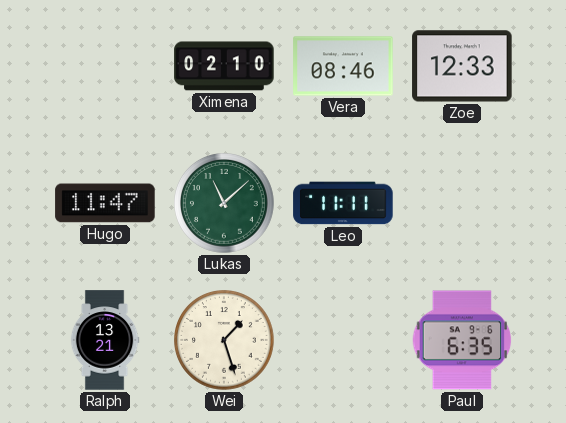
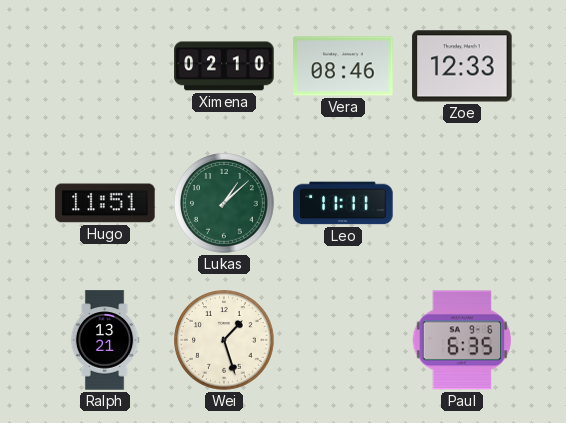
Hugo: 11:47 -> 11:51
Lukas: 11:08 -> 1:08
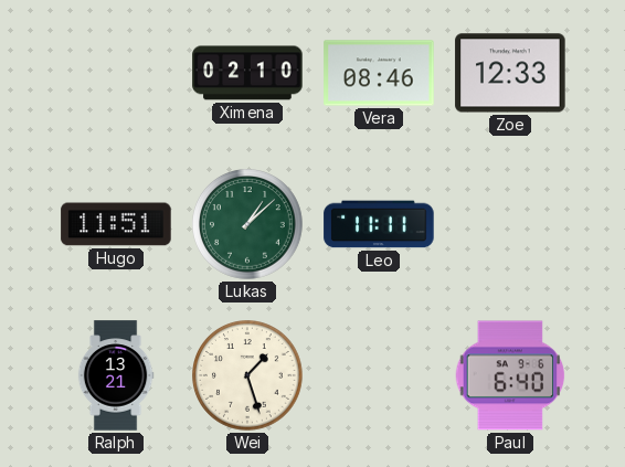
Paul: 6:35 -> 6:40
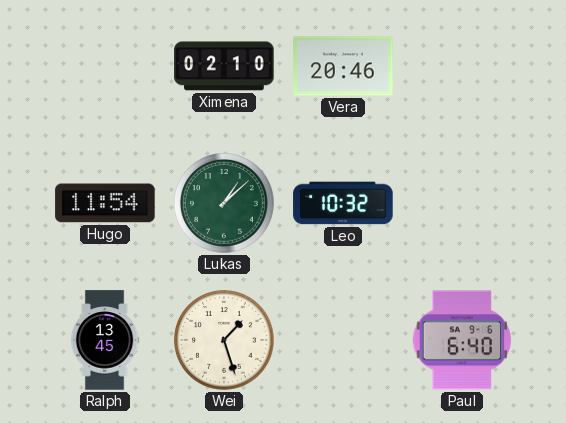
Vera: 08:46 -> 20:46
Zoe: 12:33 -> none
Hugo: 11:51 -> 11:54
Leo: 11:11 -> 10:32
Ralph: 13:21 -> 13:45
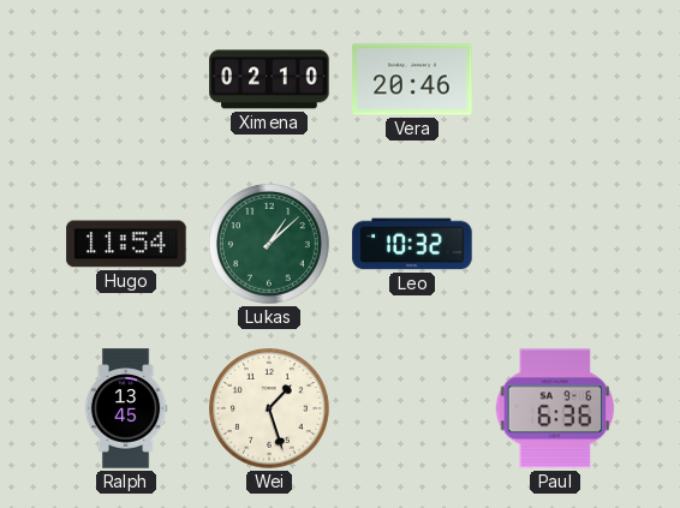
Paul: 6:40 -> 6:36
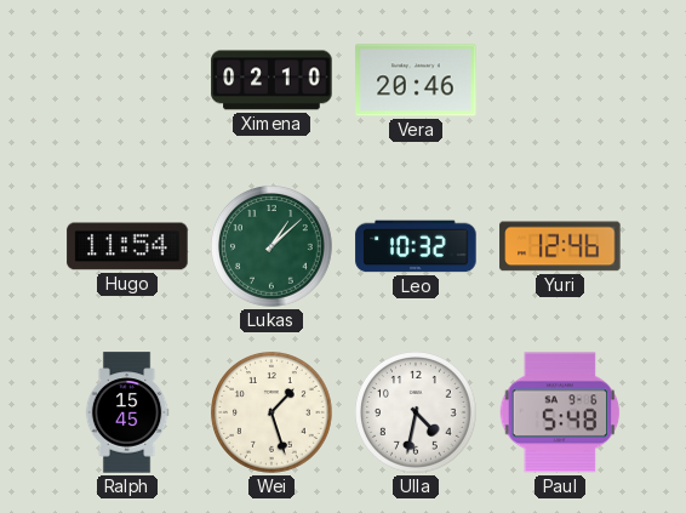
Yuri: none -> 12:46
Ralph: 13:45 -> 15:45
Ulla: none -> 4:32
Paul: 6:36 -> 5:48
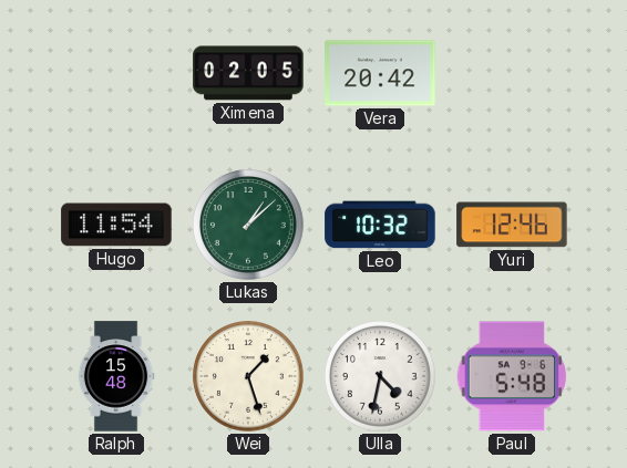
Ximena: 02:10 -> 02:05
Vera: 20:46 -> 20:42
Ralph: 15:45 -> 15:48
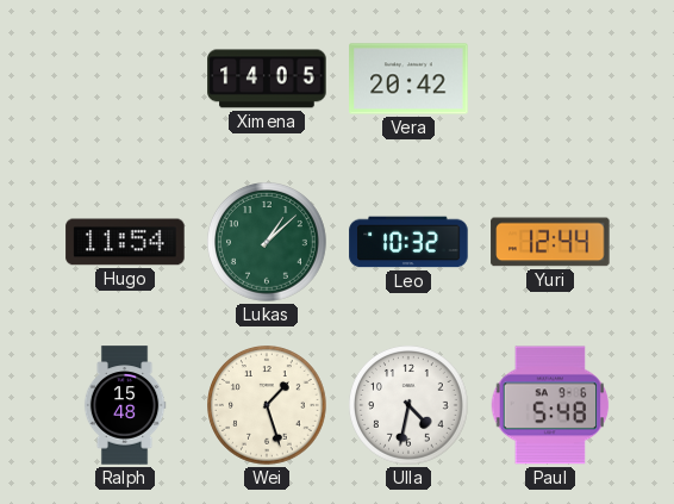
Ximena: 02:05 -> 14:05
Yuri: 12:46 -> 12:44
